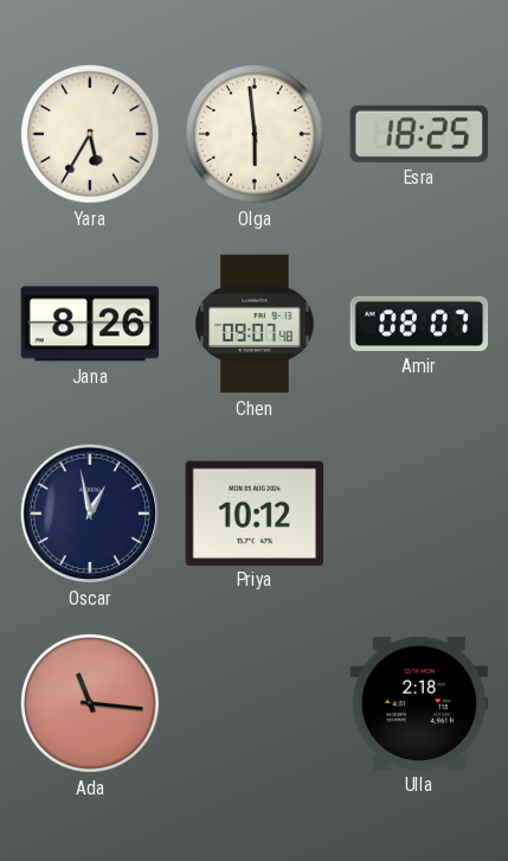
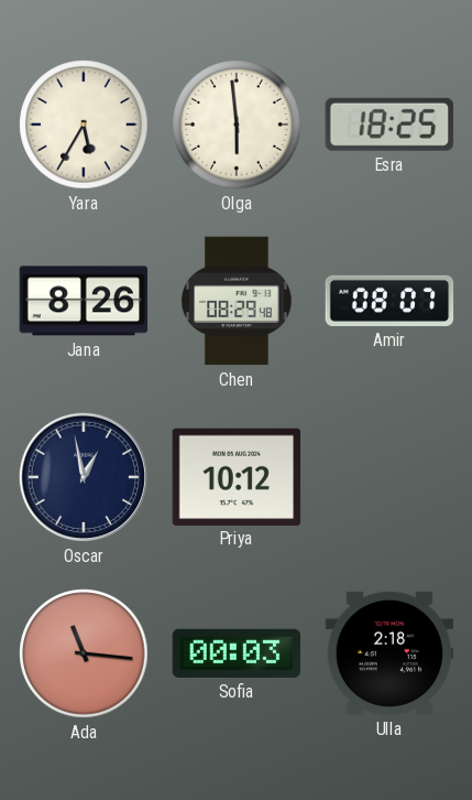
Chen: 09:07 -> 08:29
Sofia: none -> 00:03
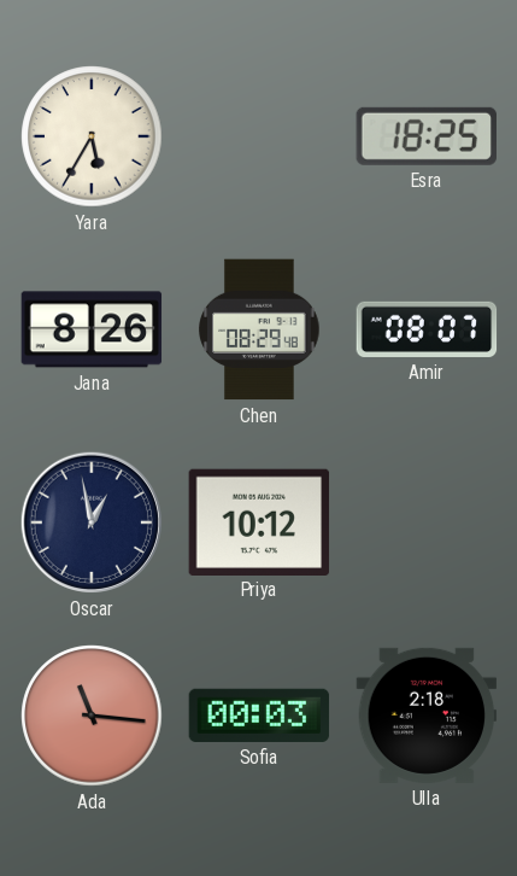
Olga: 5:59 -> none
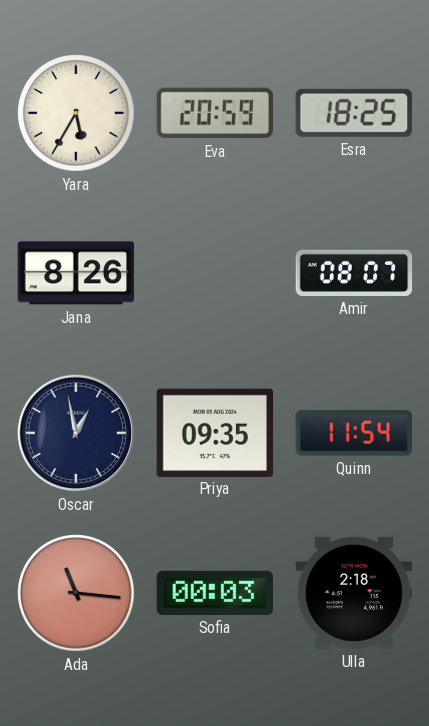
Eva: none -> 20:59
Chen: 08:29 -> none
Priya: 10:12 -> 09:35
Quinn: none -> 11:54
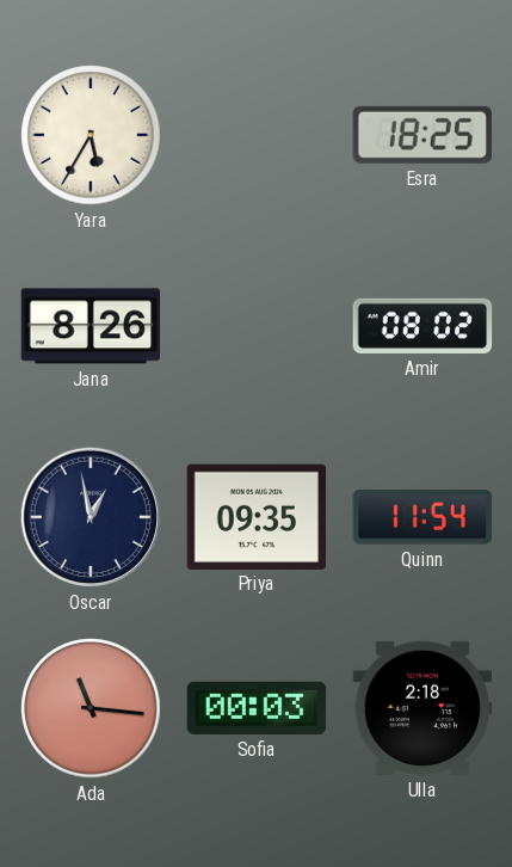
Eva: 20:59 -> none
Amir: 08:07 -> 08:02
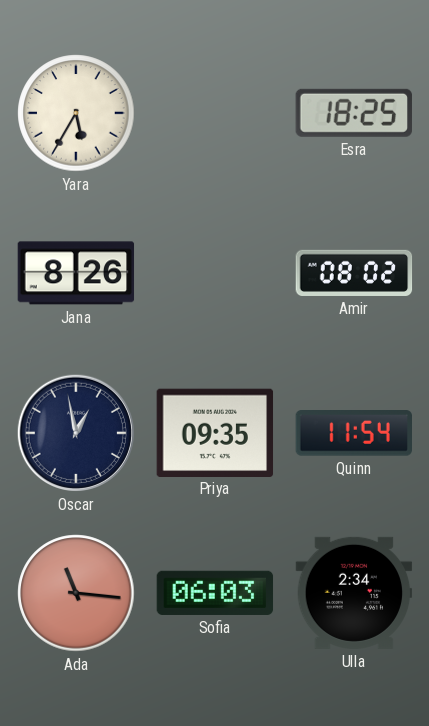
Sofia: 00:03 -> 06:03
Ulla: 2:18 -> 2:34
